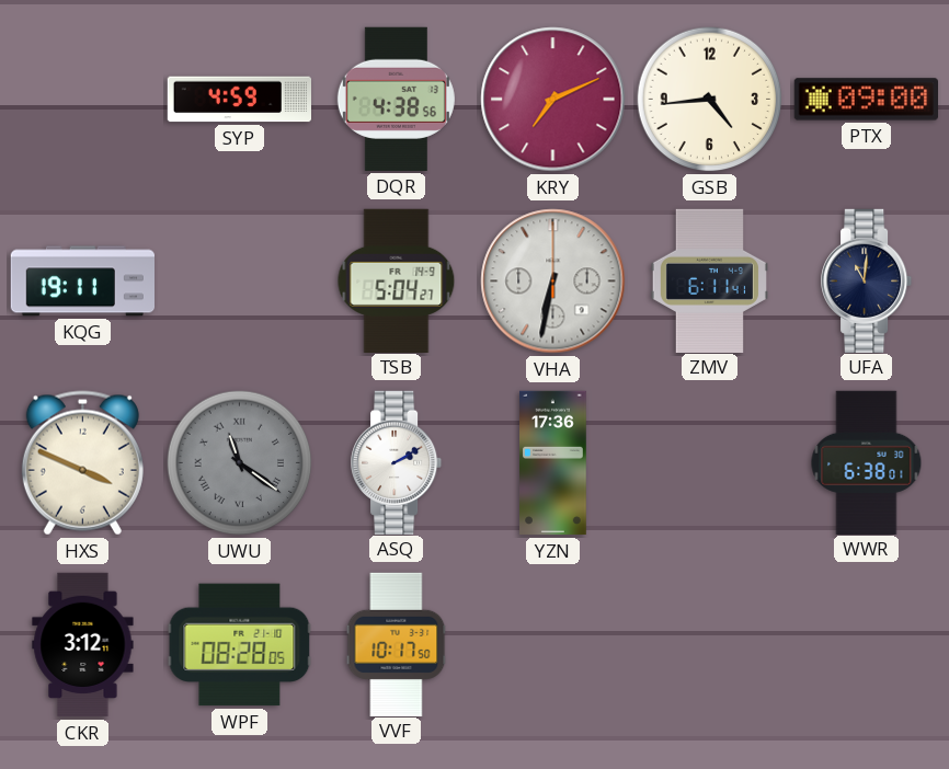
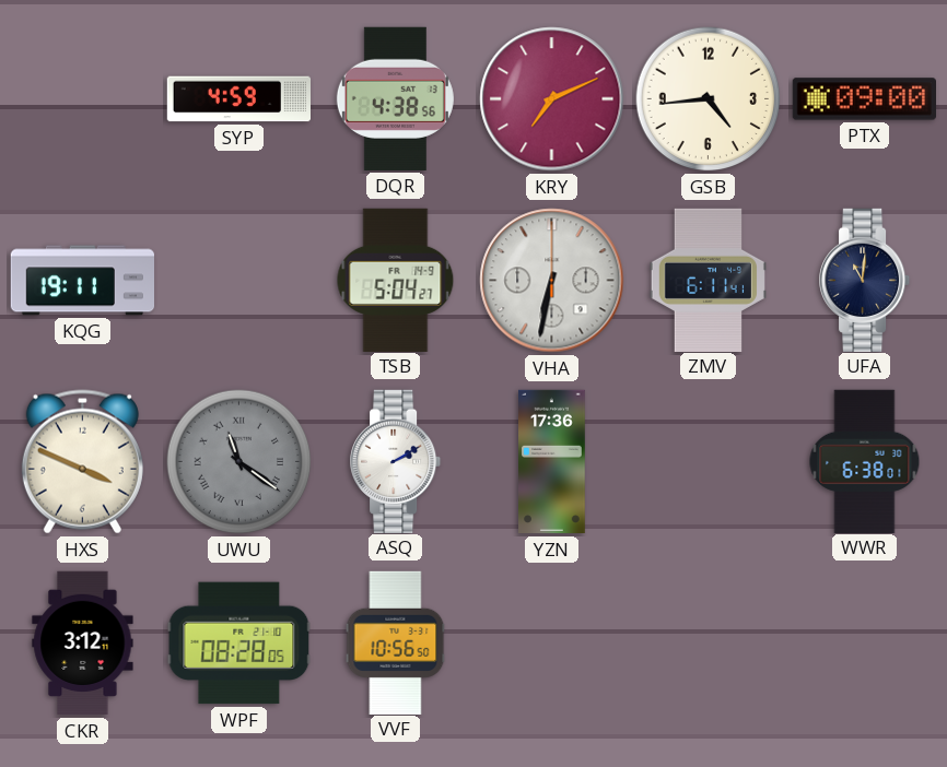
VVF: 10:17 -> 10:56
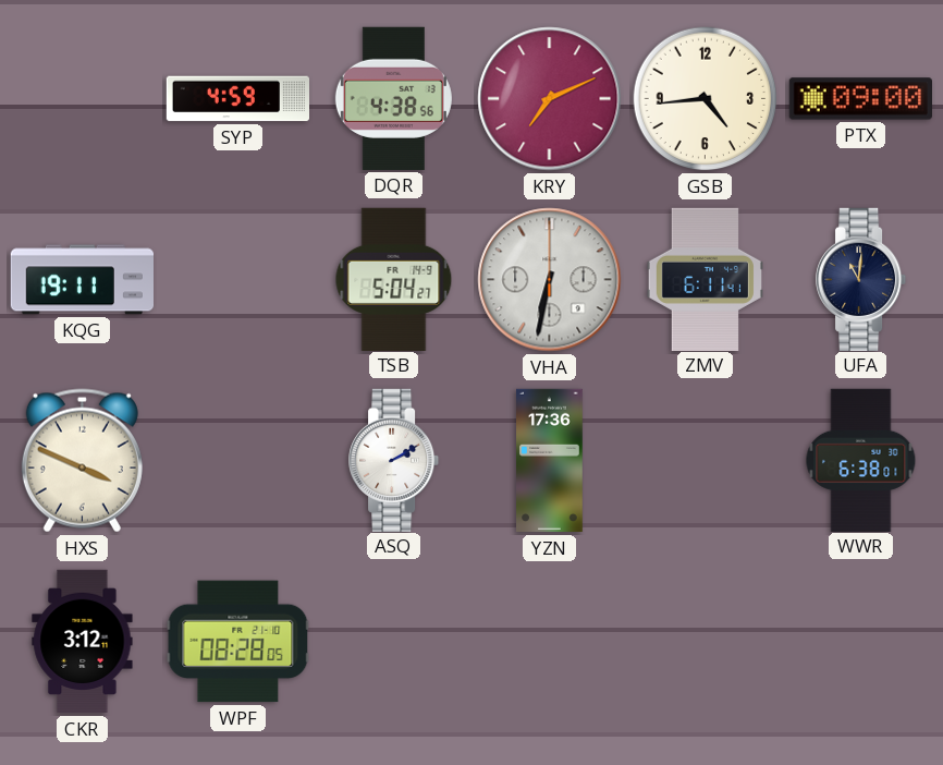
UWU: 11:21 -> none
VVF: 10:56 -> none
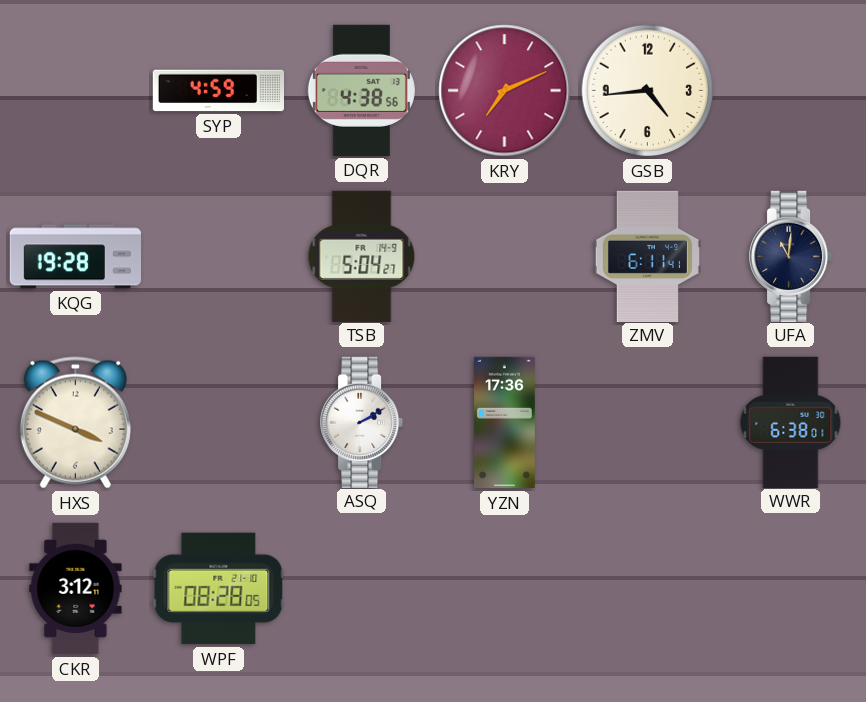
PTX: 09:00 -> none
KQG: 19:11 -> 19:28
VHA: 6:32 -> none
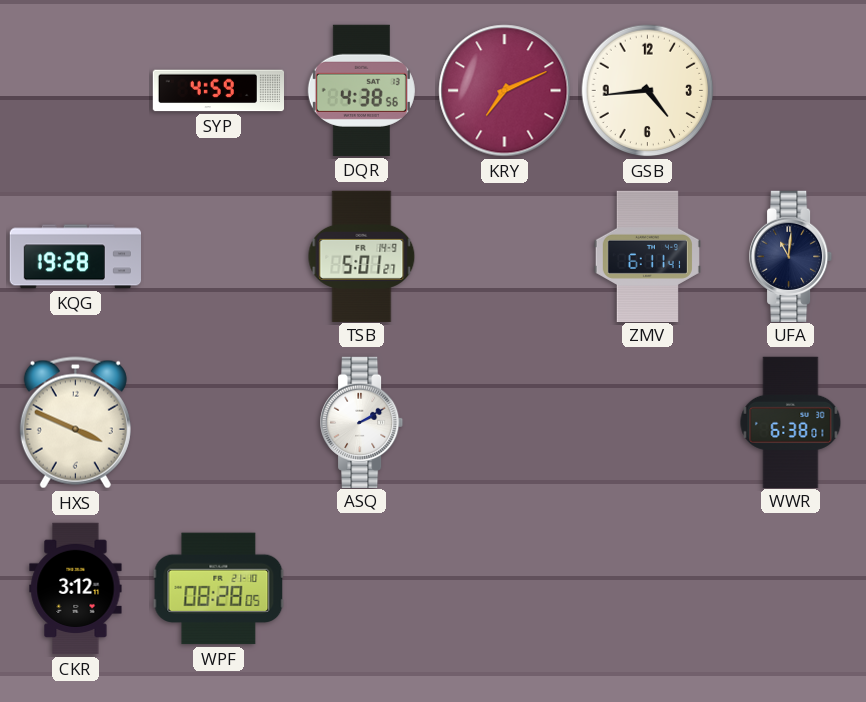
TSB: 5:04 -> 5:01
YZN: 17:36 -> none
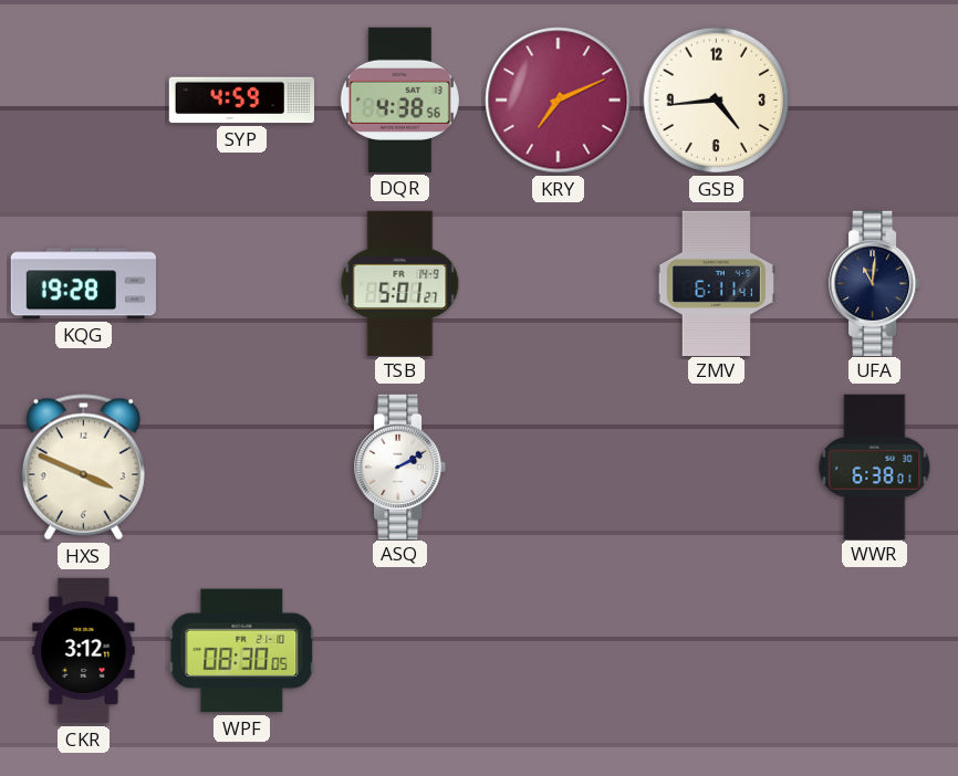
WPF: 08:28 -> 08:30
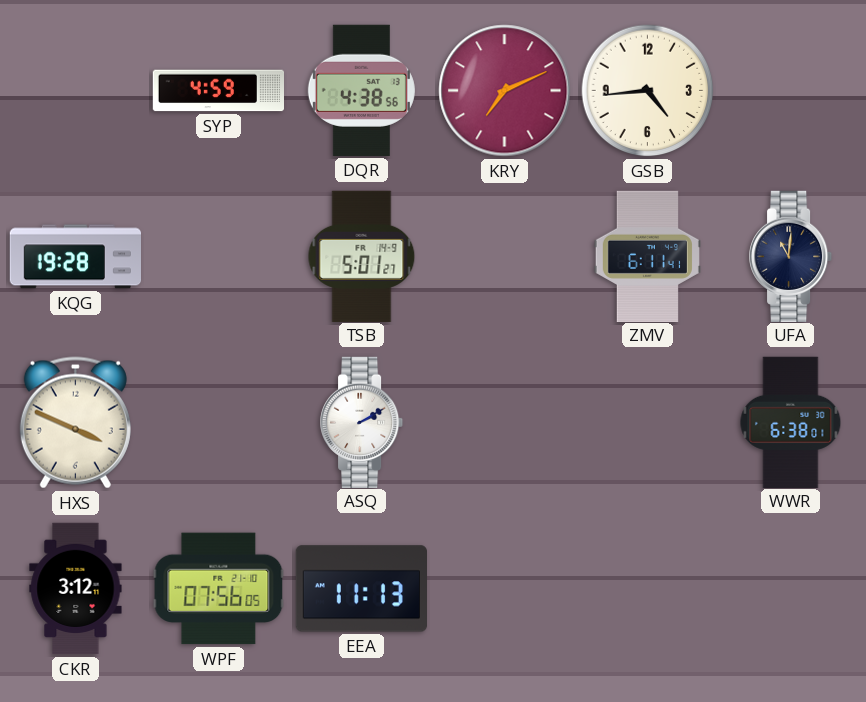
WPF: 08:30 -> 07:56
EEA: none -> 11:13
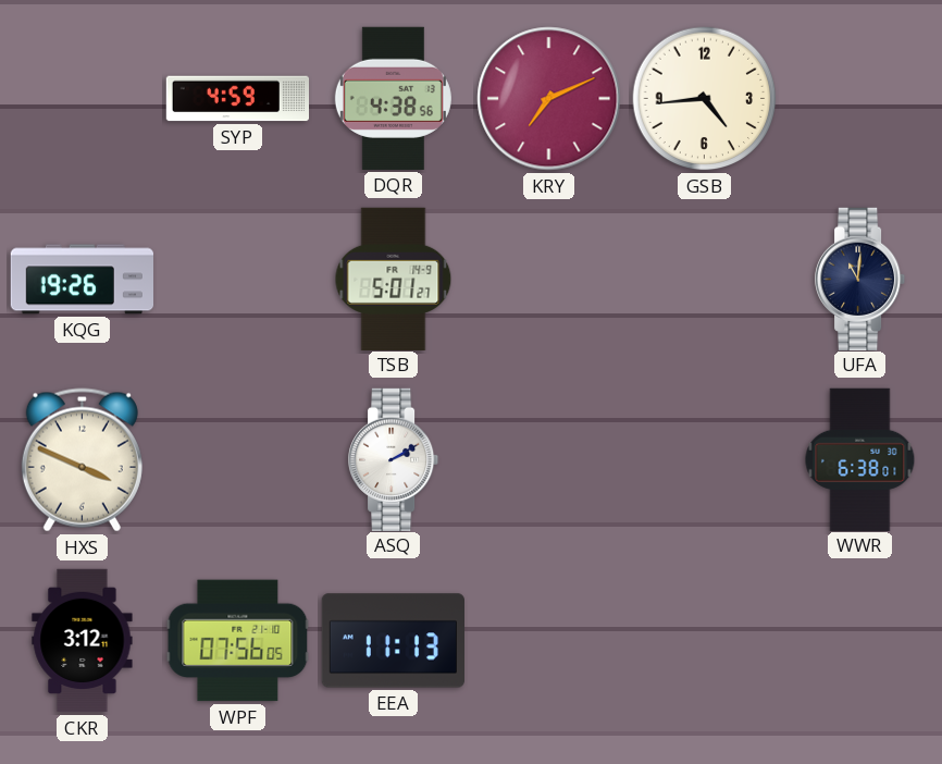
KQG: 19:28 -> 19:26
ZMV: 6:11 -> none
